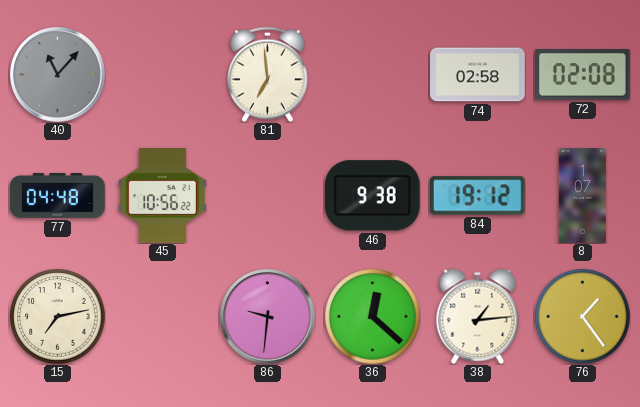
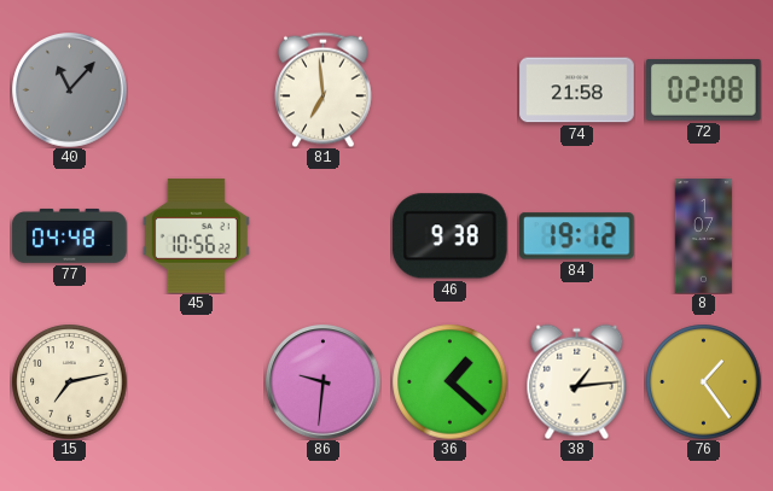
74: 02:58 -> 21:58
36: 12:22 -> 1:22
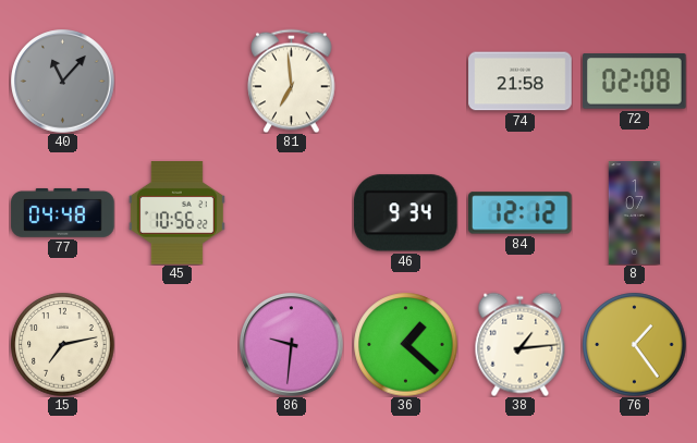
46: 9:38 -> 9:34
84: 19:12 -> 12:12
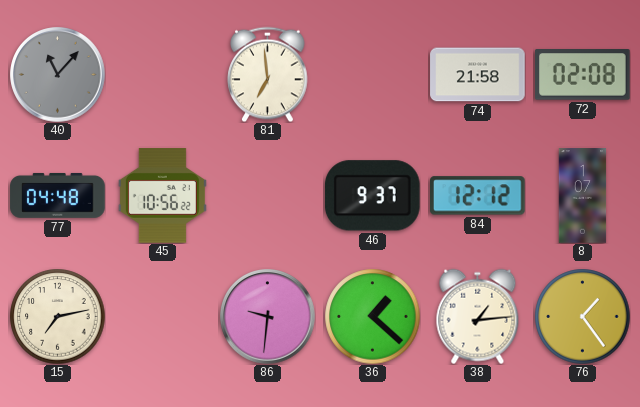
46: 9:34 -> 9:37
